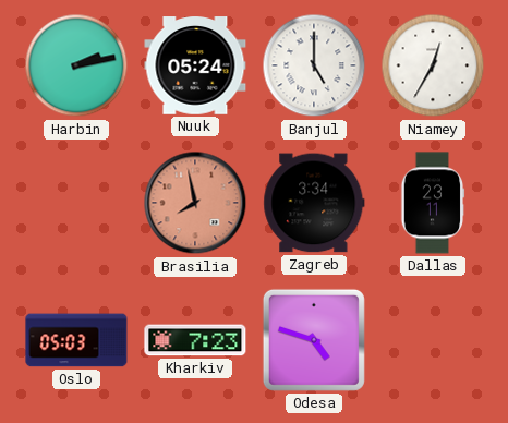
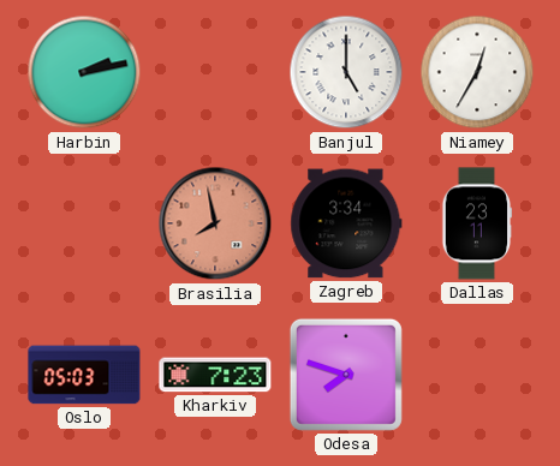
Nuuk: 05:24 -> none
Odesa: 4:48 -> 7:48
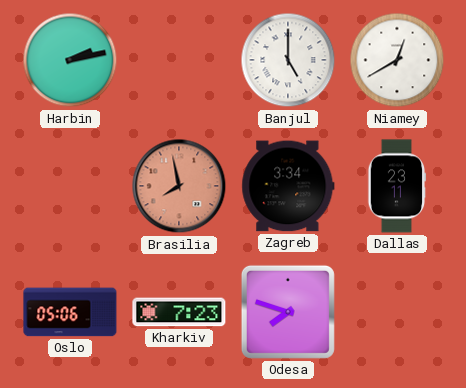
Niamey: 12:35 -> 12:40
Oslo: 05:03 -> 05:06
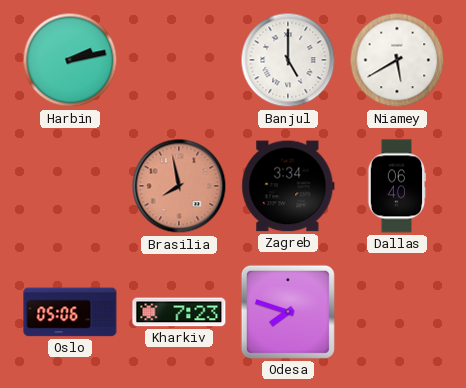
Niamey: 12:40 -> 5:40
Dallas: 23:11 -> 06:40
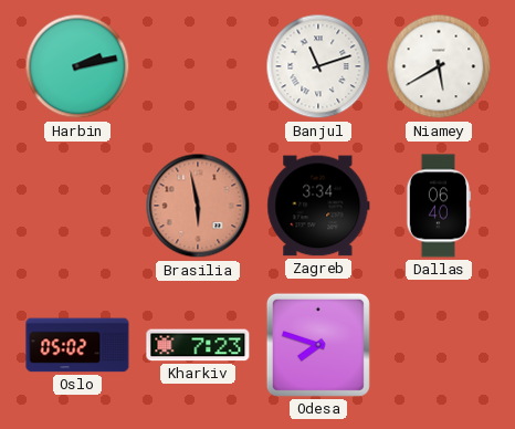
Banjul: 5:00 -> 11:12
Brasilia: 7:58 -> 5:58
Oslo: 05:06 -> 05:02
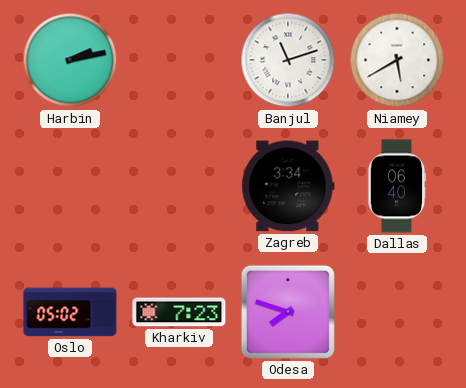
Brasilia: 5:58 -> none
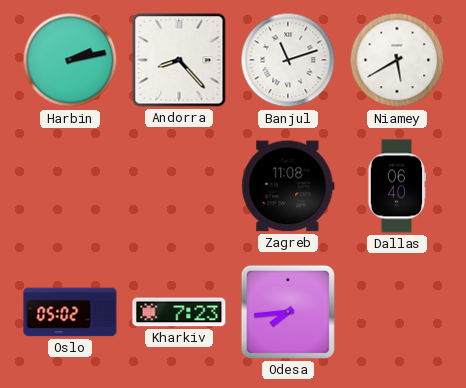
Andorra: none -> 8:23
Zagreb: 3:34 -> 11:08
Odesa: 7:48 -> 7:44
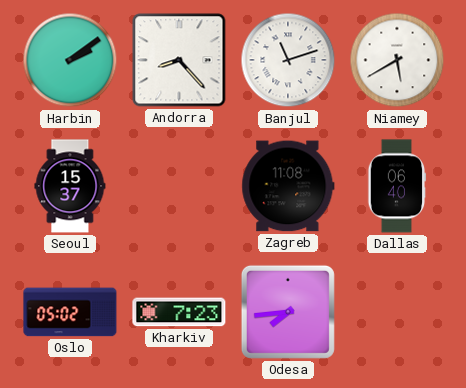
Harbin: 2:13 -> 2:09
Seoul: none -> 15:37
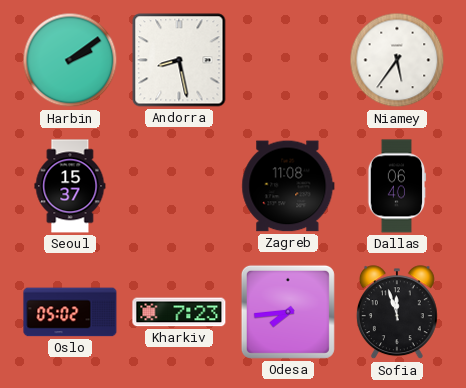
Andorra: 8:23 -> 8:28
Banjul: 11:12 -> none
Niamey: 5:40 -> 5:36
Sofia: none -> 11:57
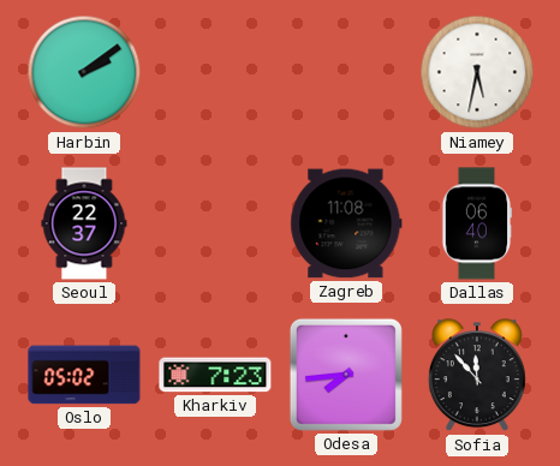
Andorra: 8:28 -> none
Niamey: 5:36 -> 5:32
Seoul: 15:37 -> 22:37
Sofia: 11:57 -> 11:53
